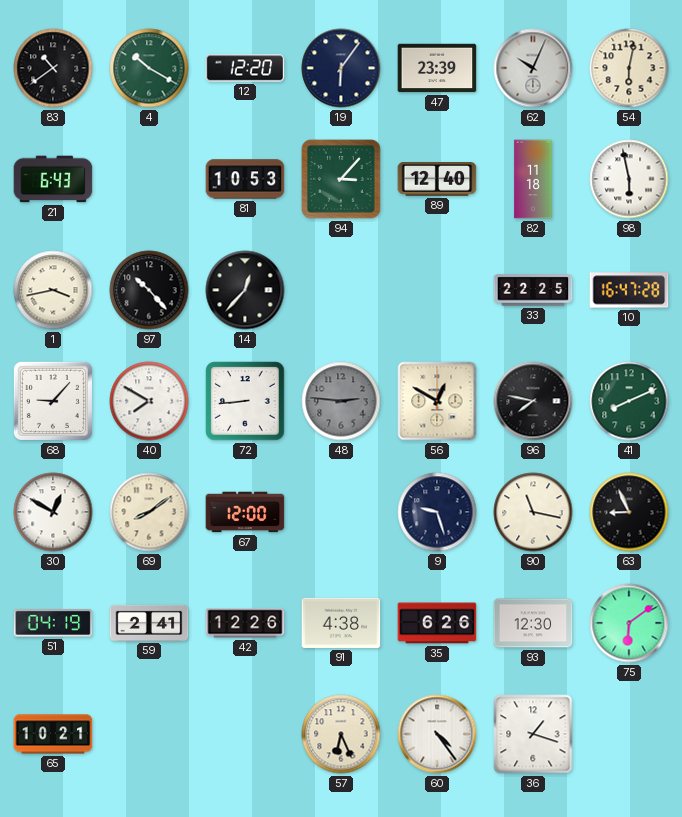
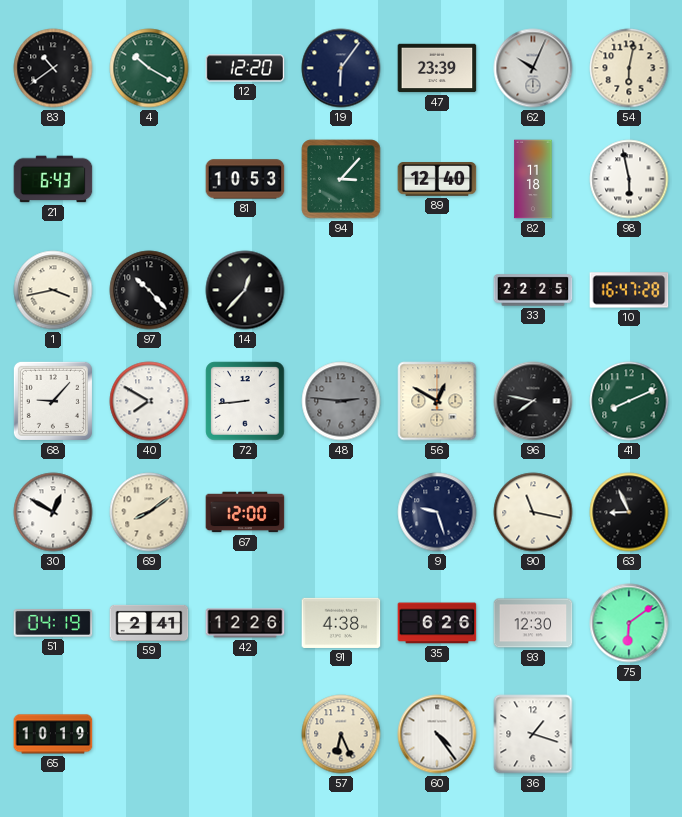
65: 10:21 -> 10:19
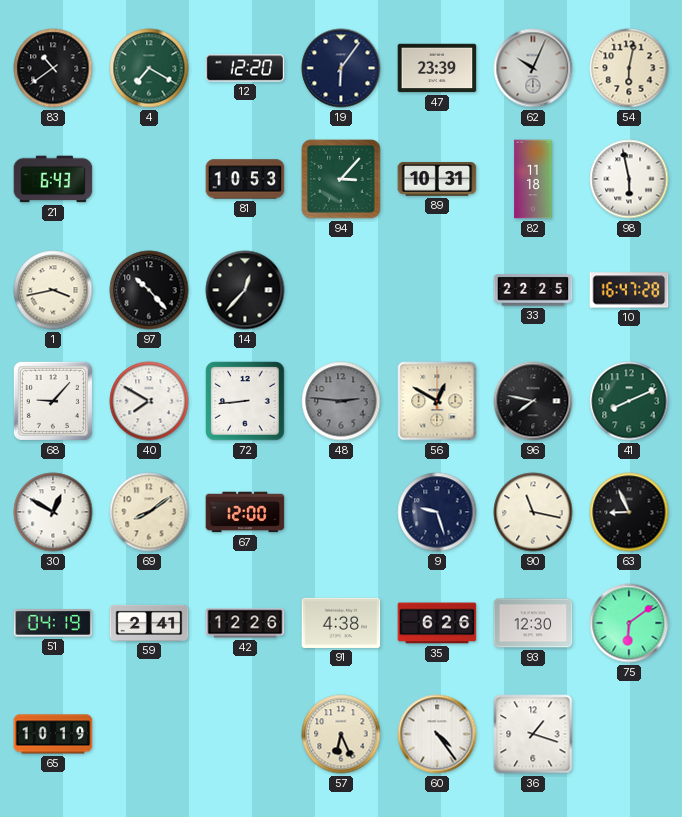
4: 10:20 -> 7:20
89: 12:40 -> 10:31
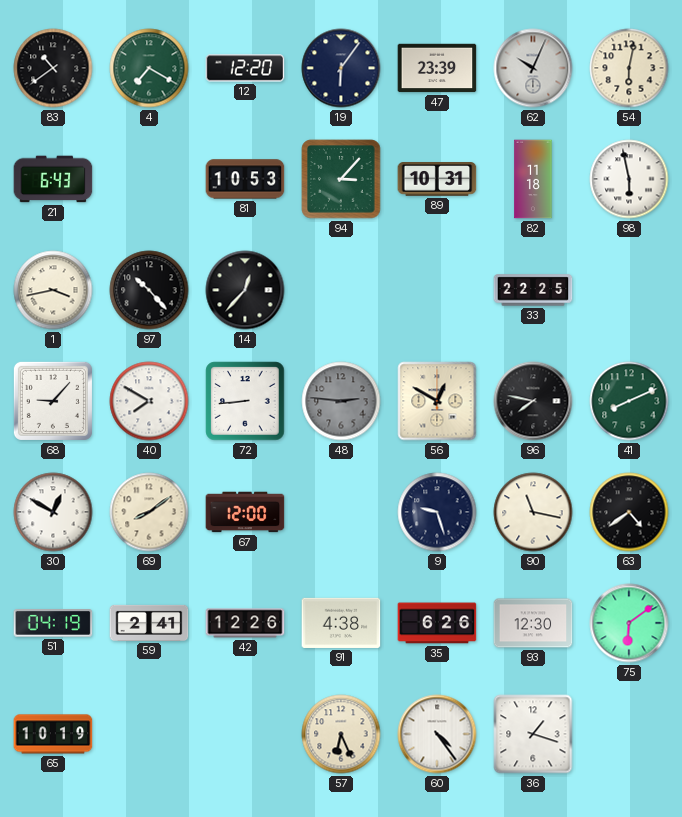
10: 16:47 -> none
63: 8:56 -> 4:39
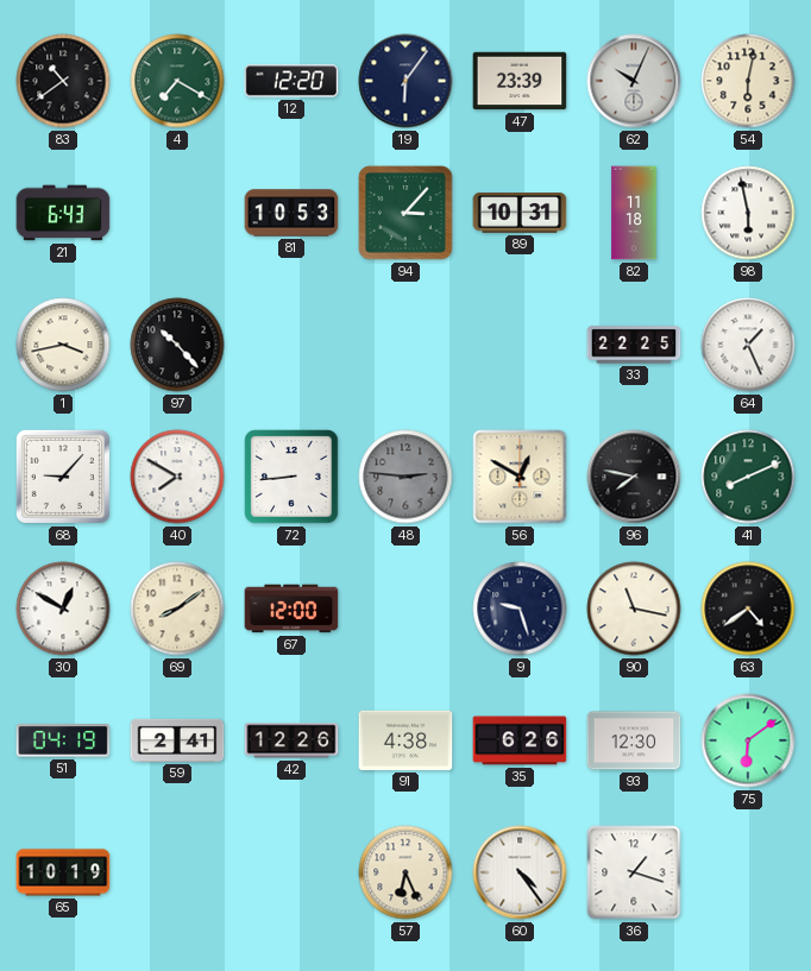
14: 12:37 -> none
64: none -> 1:26
